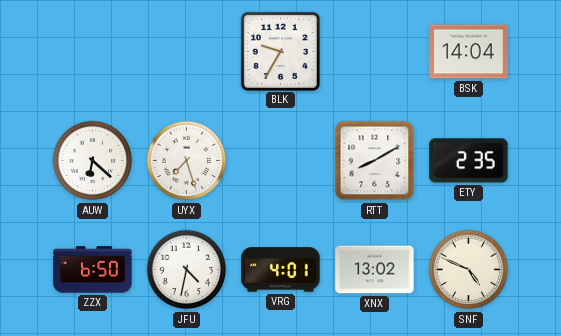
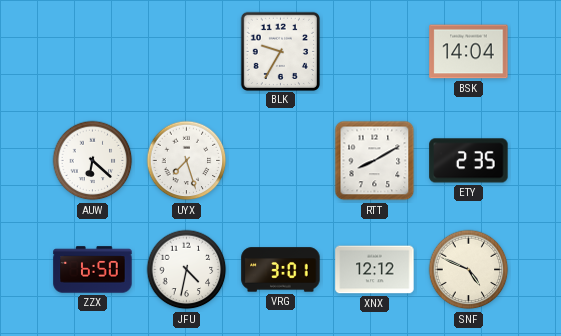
VRG: 4:01 -> 3:01
XNX: 13:02 -> 12:12
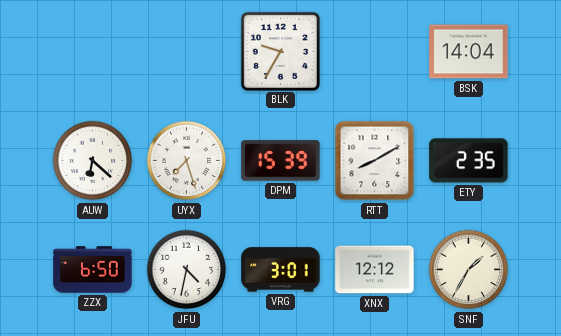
DPM: none -> 15:39
SNF: 4:49 -> 1:35
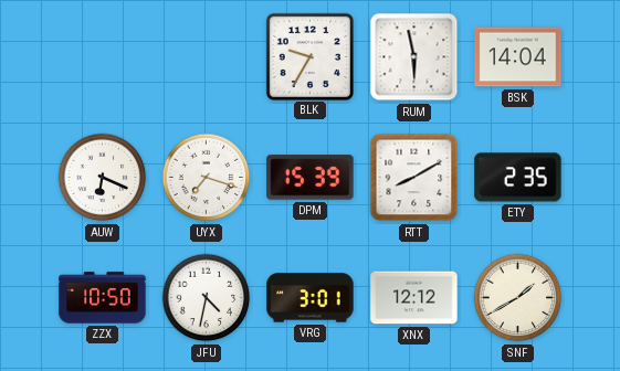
RUM: none -> 5:58
AUW: 6:22 -> 6:19
UYX: 7:27 -> 7:18
ZZX: 6:50 -> 10:50
SNF: 1:35 -> 1:40
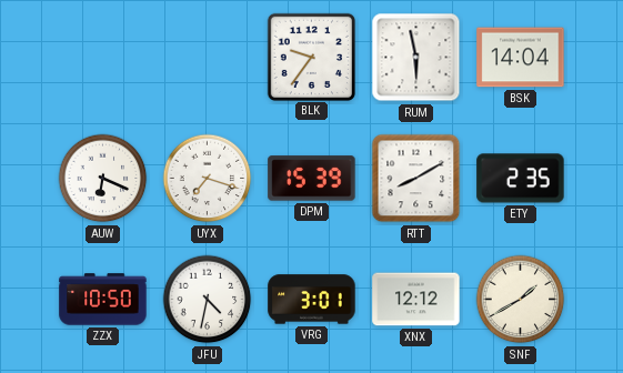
BLK: 9:35 -> 9:36
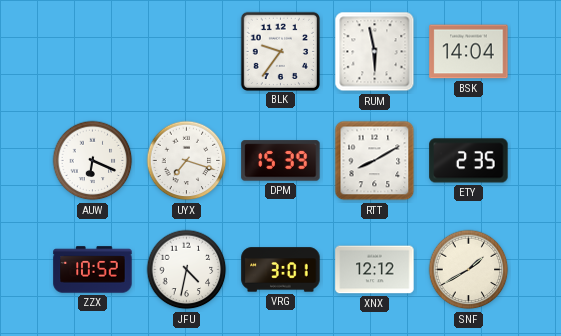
ZZX: 10:50 -> 10:52
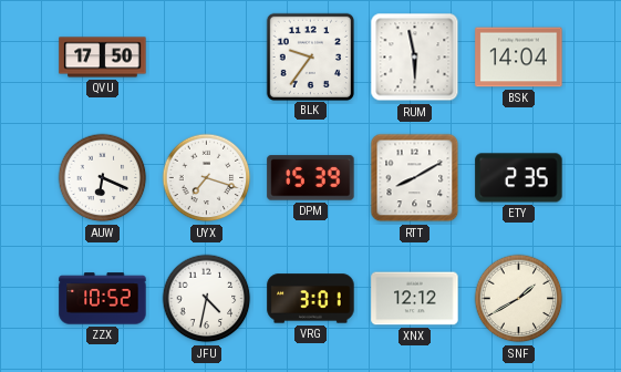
QVU: none -> 17:50
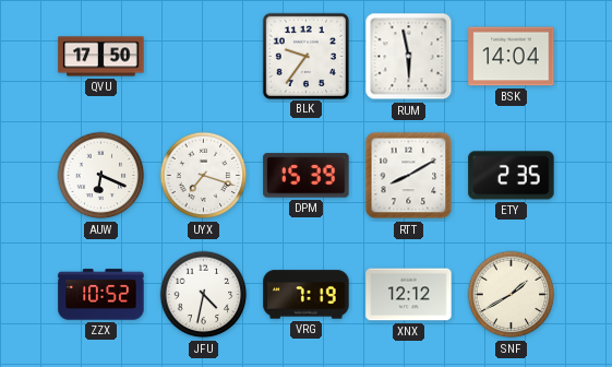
VRG: 3:01 -> 7:19
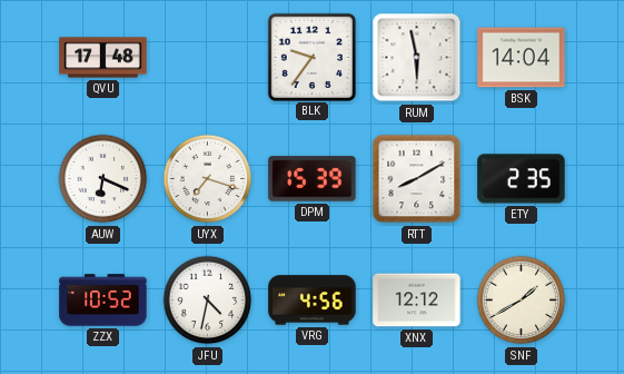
QVU: 17:50 -> 17:48
VRG: 7:19 -> 4:56
